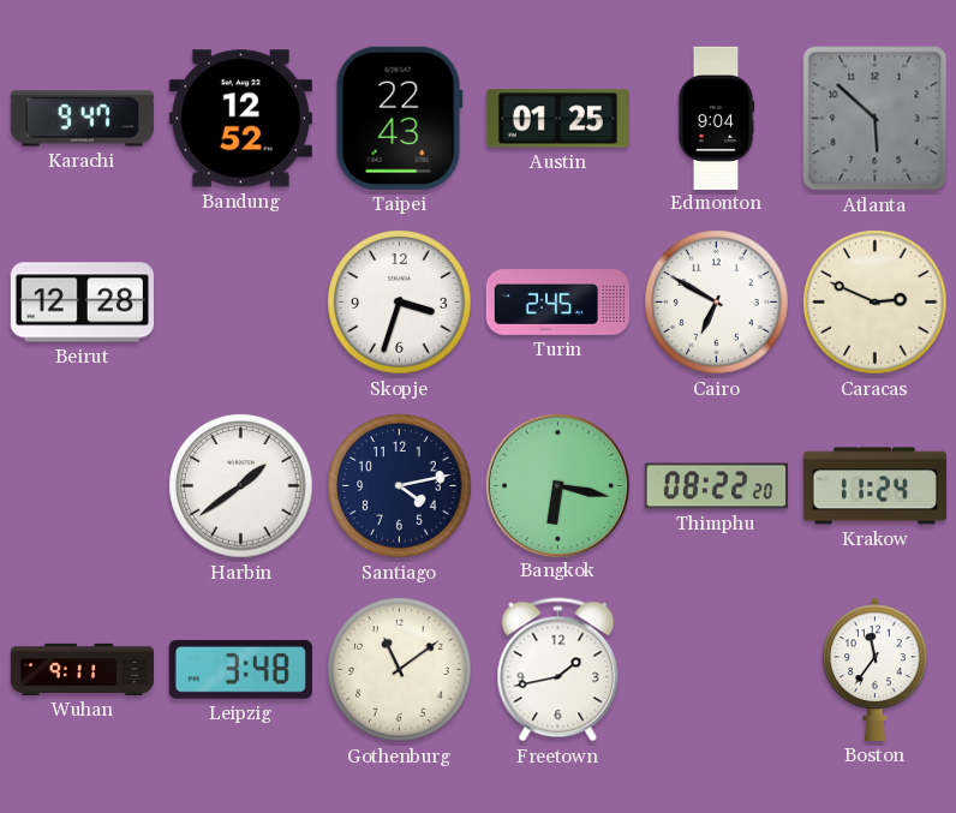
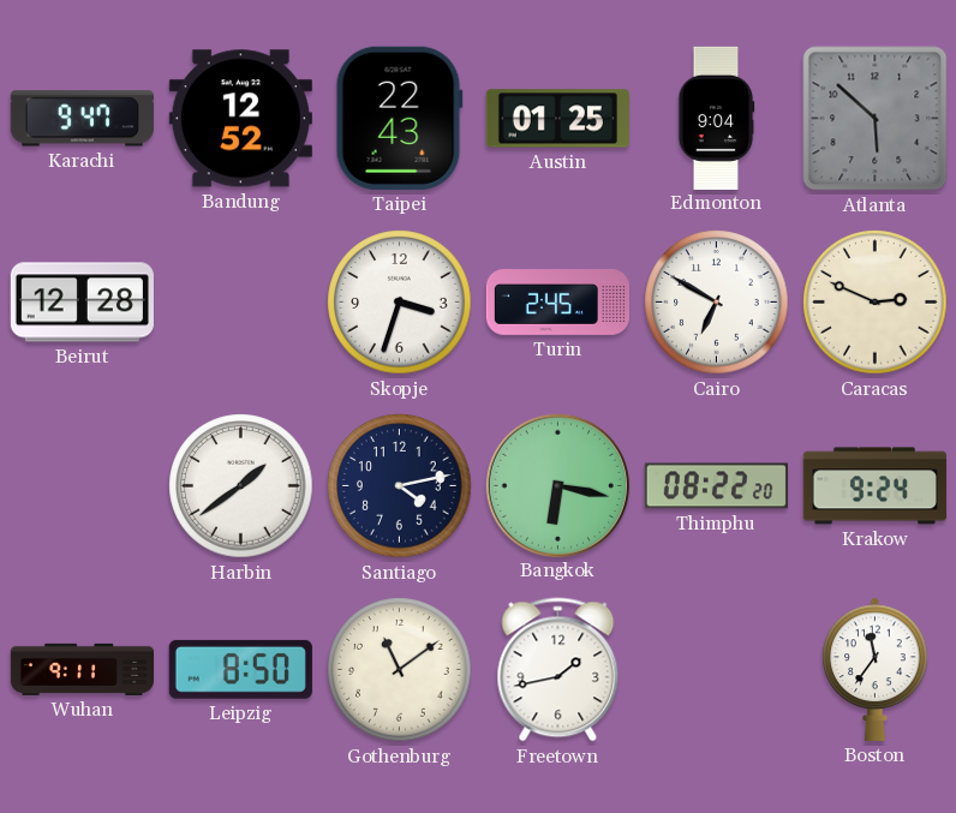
Krakow: 11:24 -> 9:24
Leipzig: 3:48 -> 8:50
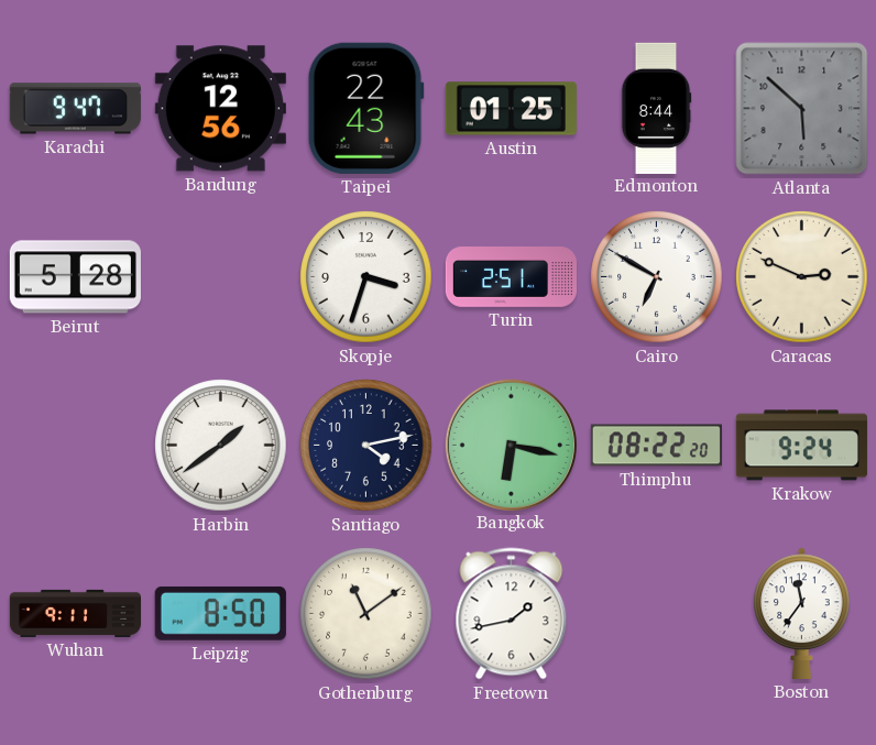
Bandung: 12:52 -> 12:56
Edmonton: 9:04 -> 8:44
Beirut: 12:28 -> 5:28
Turin: 2:45 -> 2:51
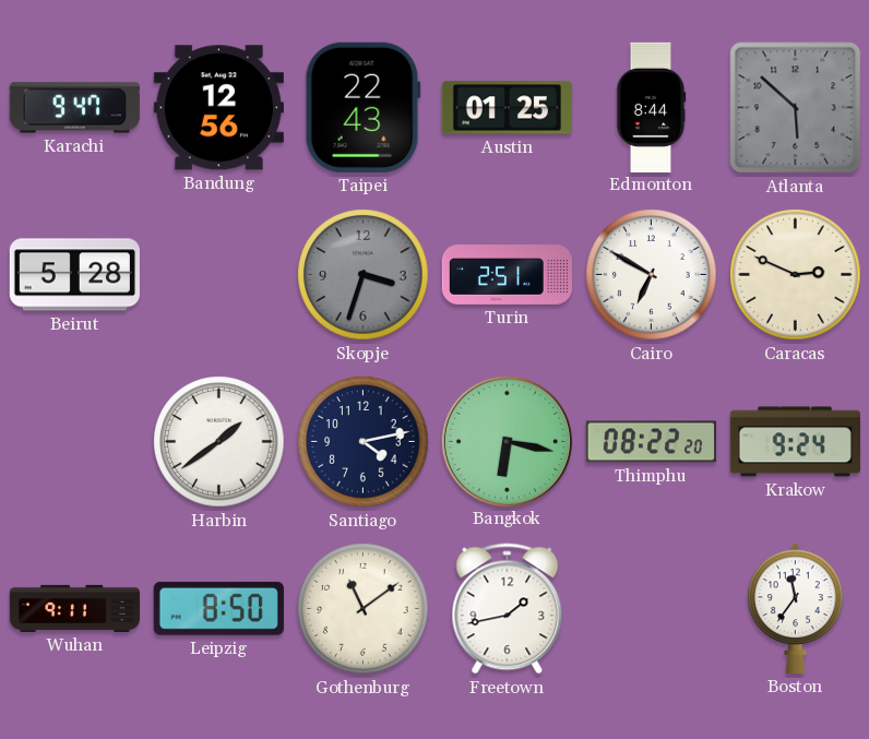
Skopje dial: white -> grey
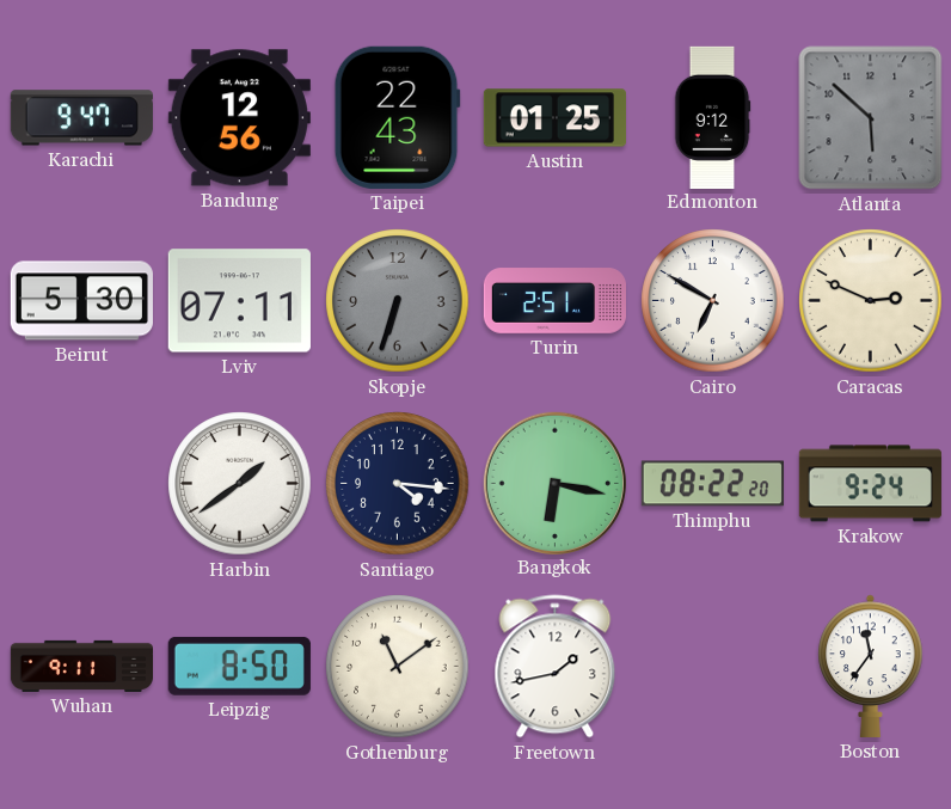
Edmonton: 8:44 -> 9:12
Beirut: 5:28 -> 5:30
Lviv: none -> 07:11
Skopje: 3:33 -> 6:33
Santiago: 4:13 -> 4:16
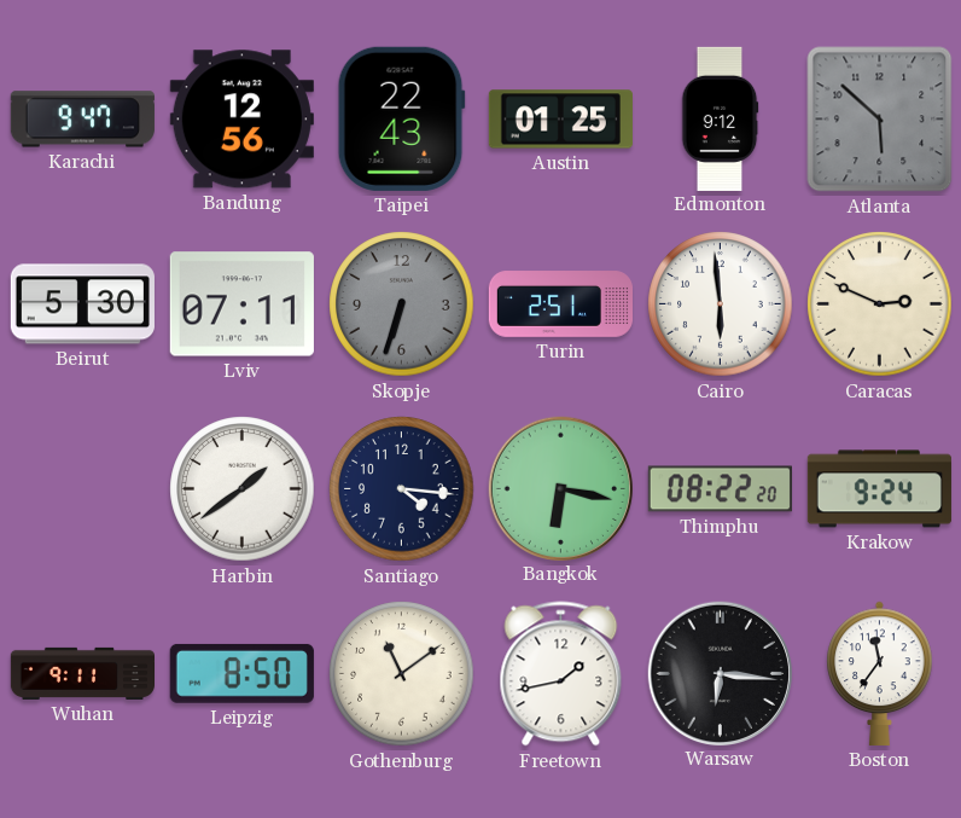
Cairo: 6:50 -> 5:59
Warsaw: none -> 6:16
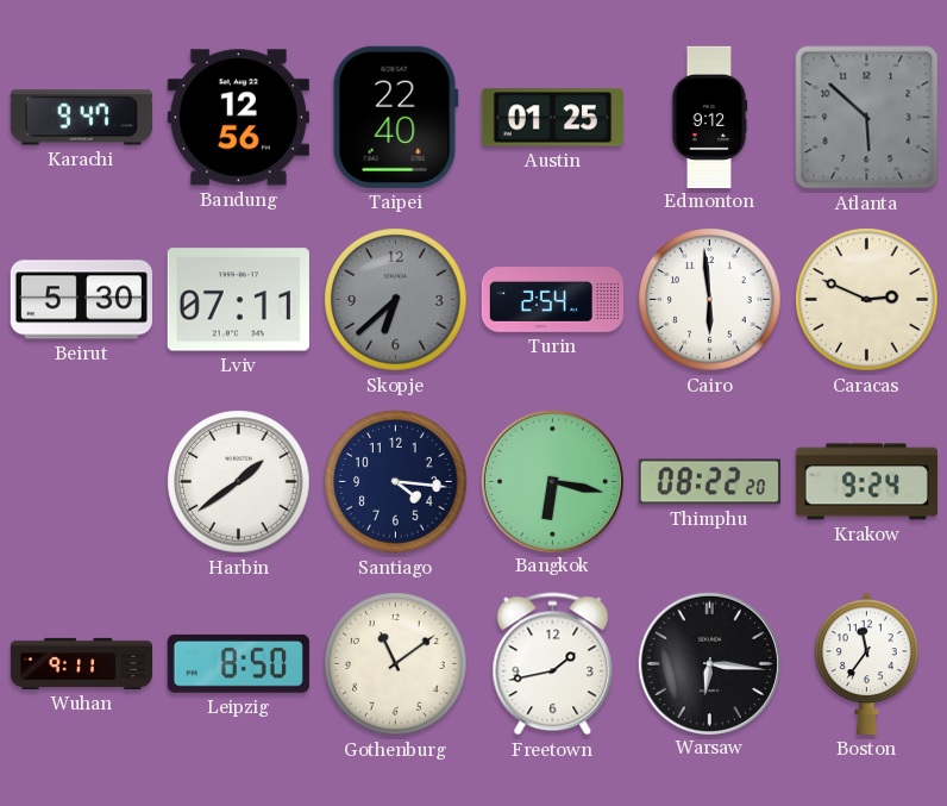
Taipei: 22:43 -> 22:40
Skopje: 6:33 -> 6:38
Turin: 2:51 -> 2:54
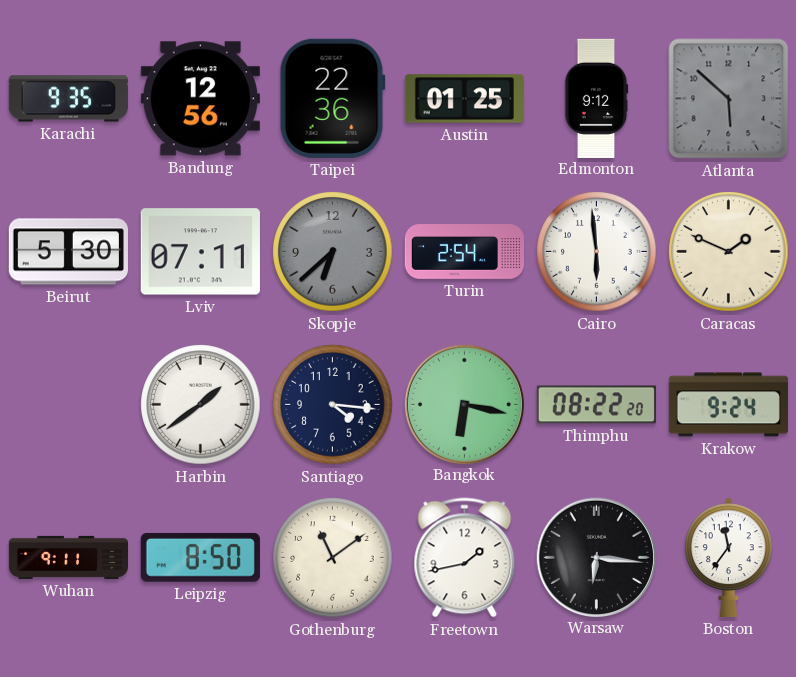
Karachi: 9:47 -> 9:35
Taipei: 22:40 -> 22:36
Caracas: 2:49 -> 1:49
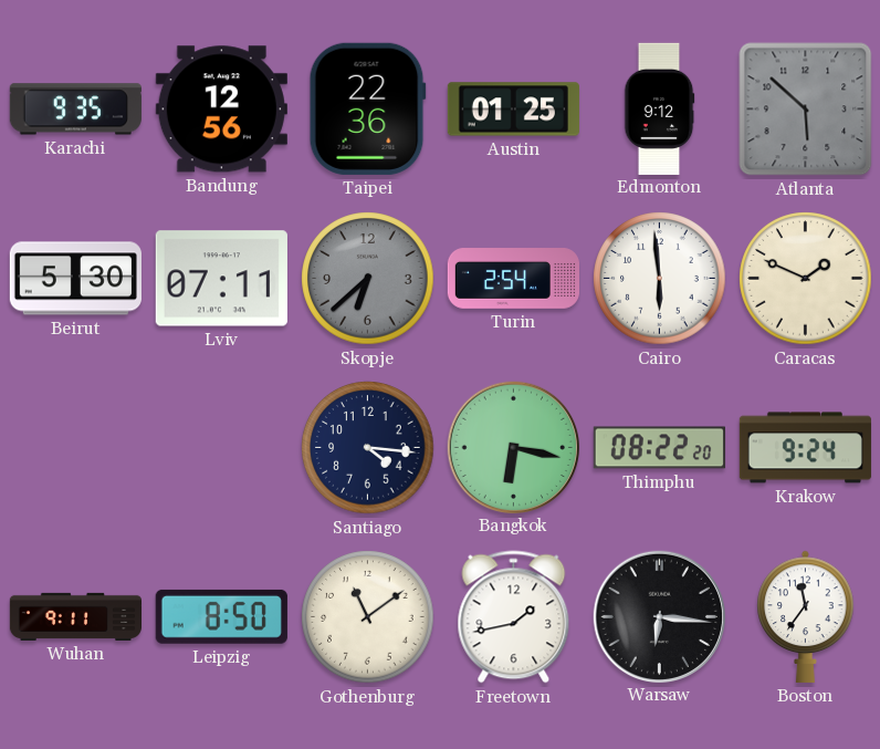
Harbin: 1:39 -> none
